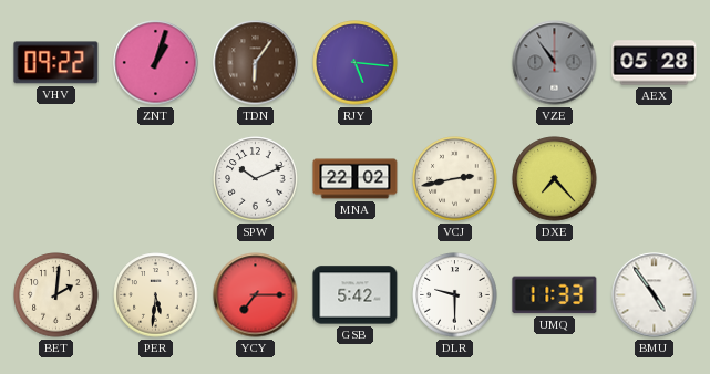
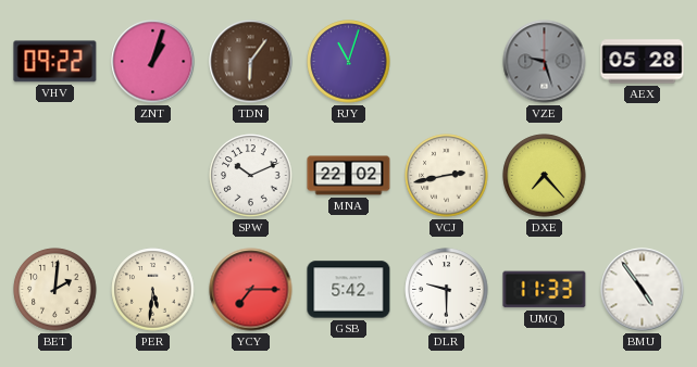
RJY: 5:16 -> 11:03
VZE: 10:54 -> 9:27
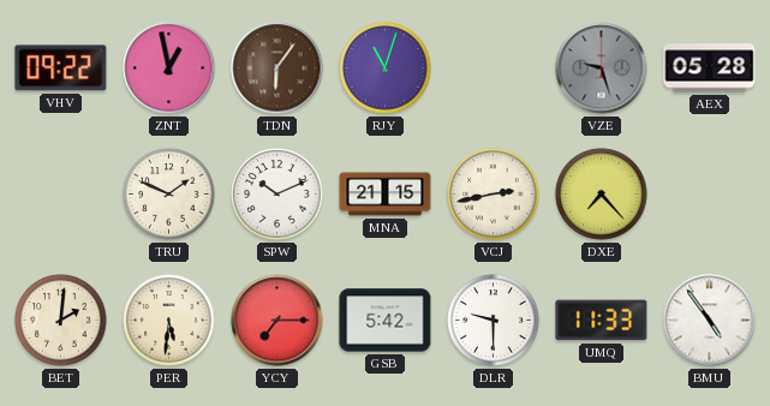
ZNT: 1:03 -> 12:58
TRU: none -> 1:49
MNA: 22:02 -> 21:15
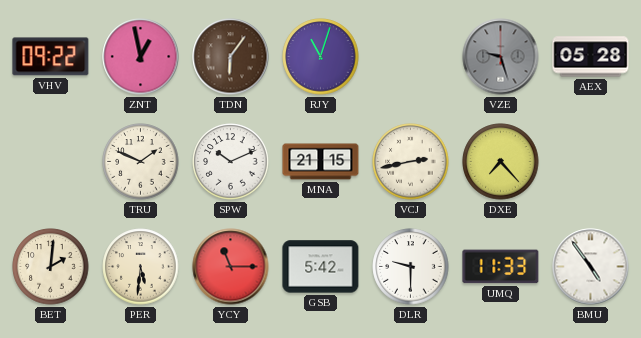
YCY: 7:15 -> 11:15
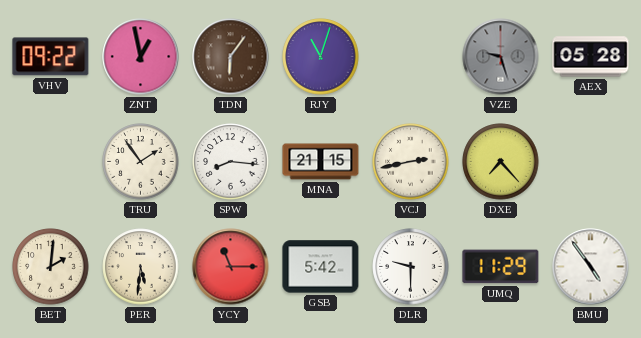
TRU: 1:49 -> 1:54
SPW: 10:11 -> 8:16
UMQ: 11:33 -> 11:29
